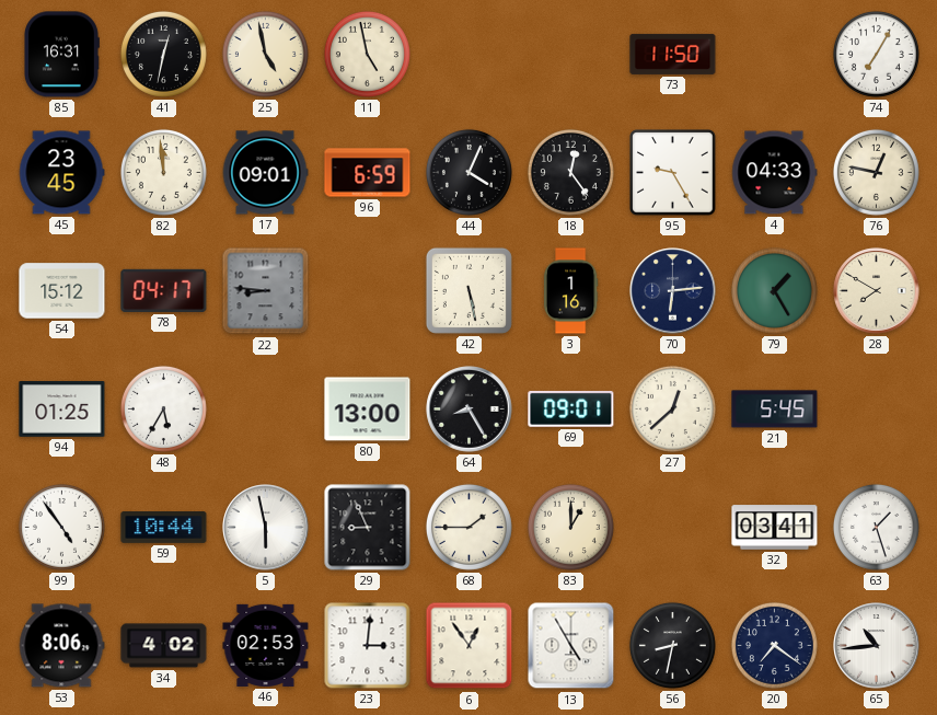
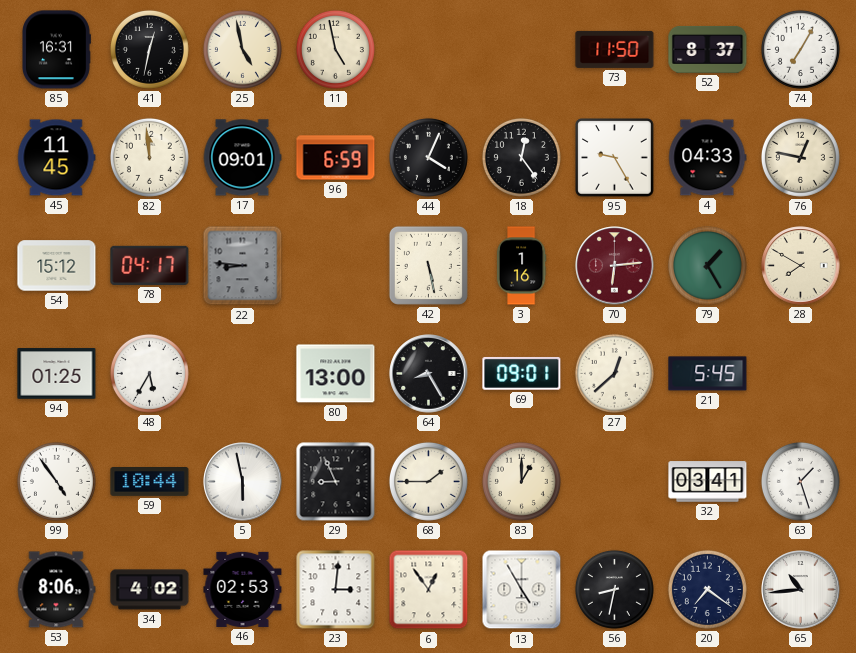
52: none -> 8:37
45: 23:45 -> 11:45
70 dial: navy -> burgundy
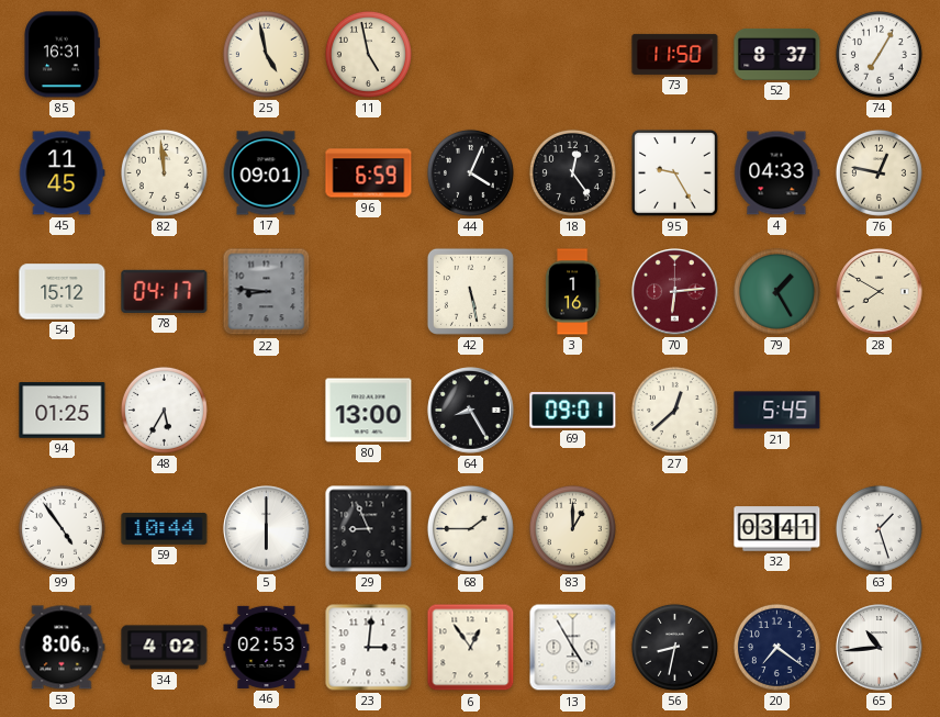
41: 12:32 -> none
5: 5:58 -> 6:00
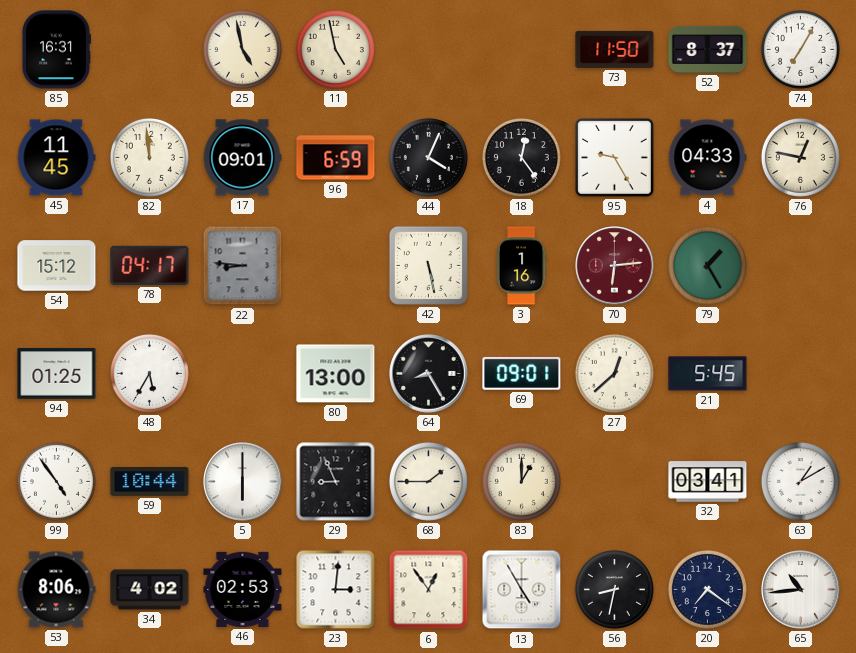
28: 7:50 -> none
63: 1:27 -> 1:10
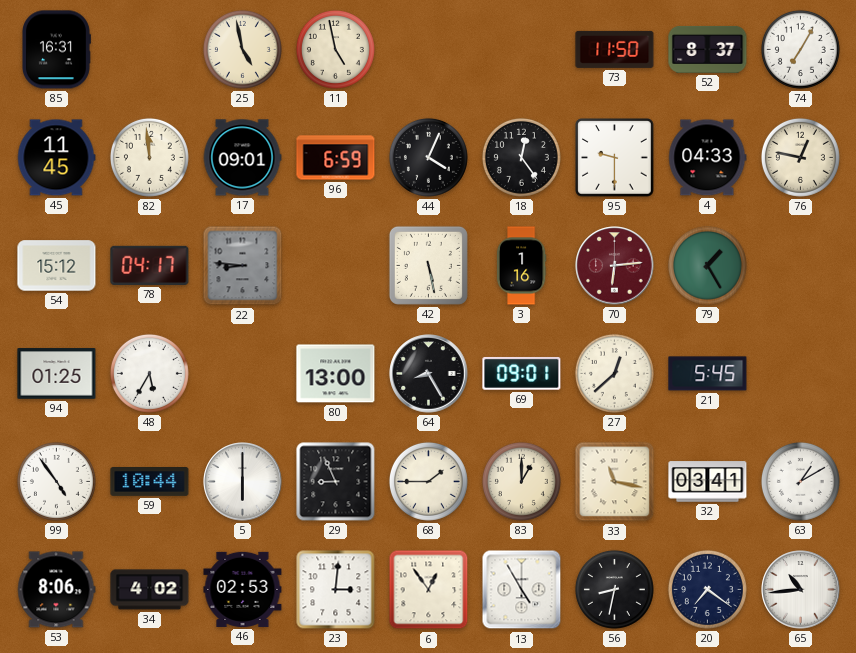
95: 9:25 -> 9:30
33: none -> 11:17
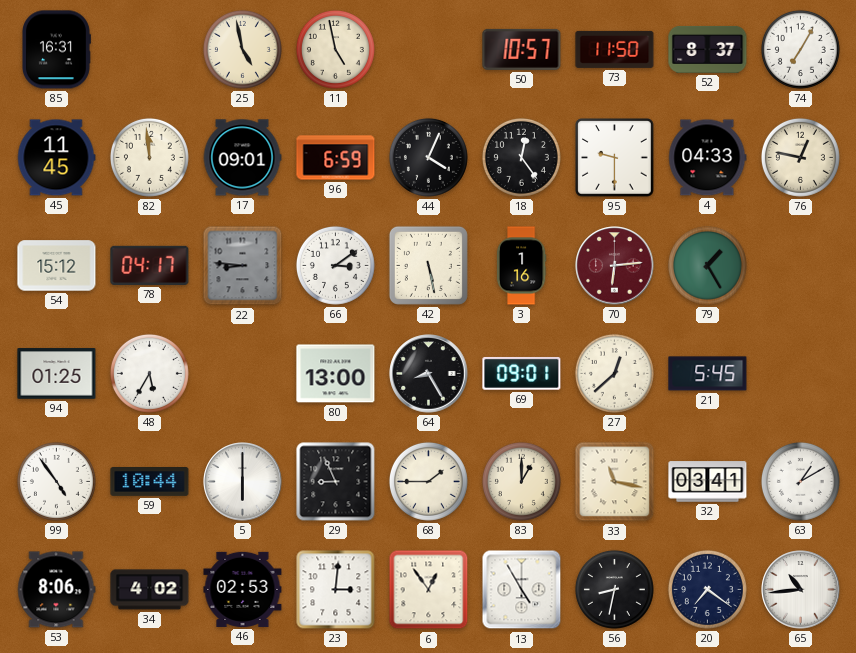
50: none -> 10:57
66: none -> 3:09
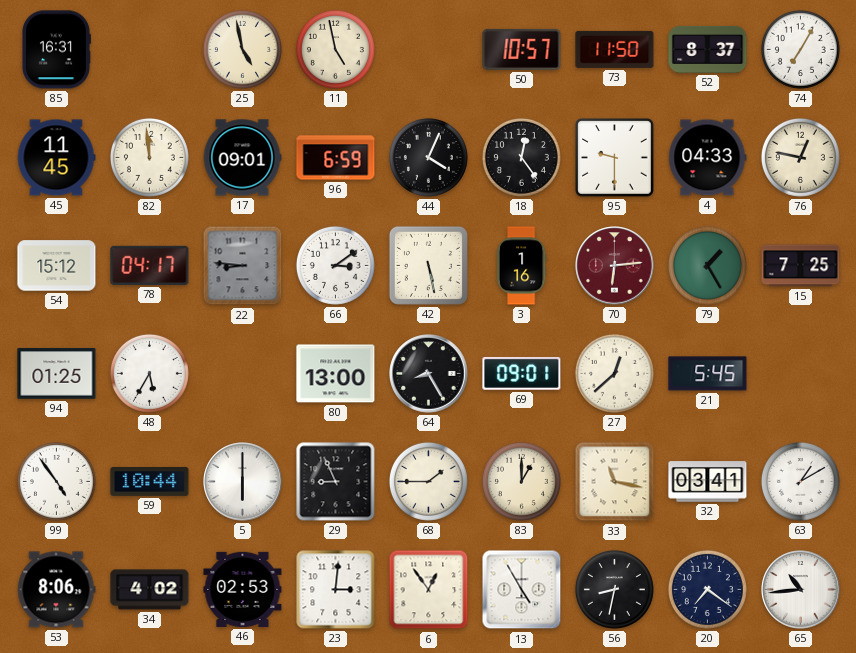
15: none -> 7:25
